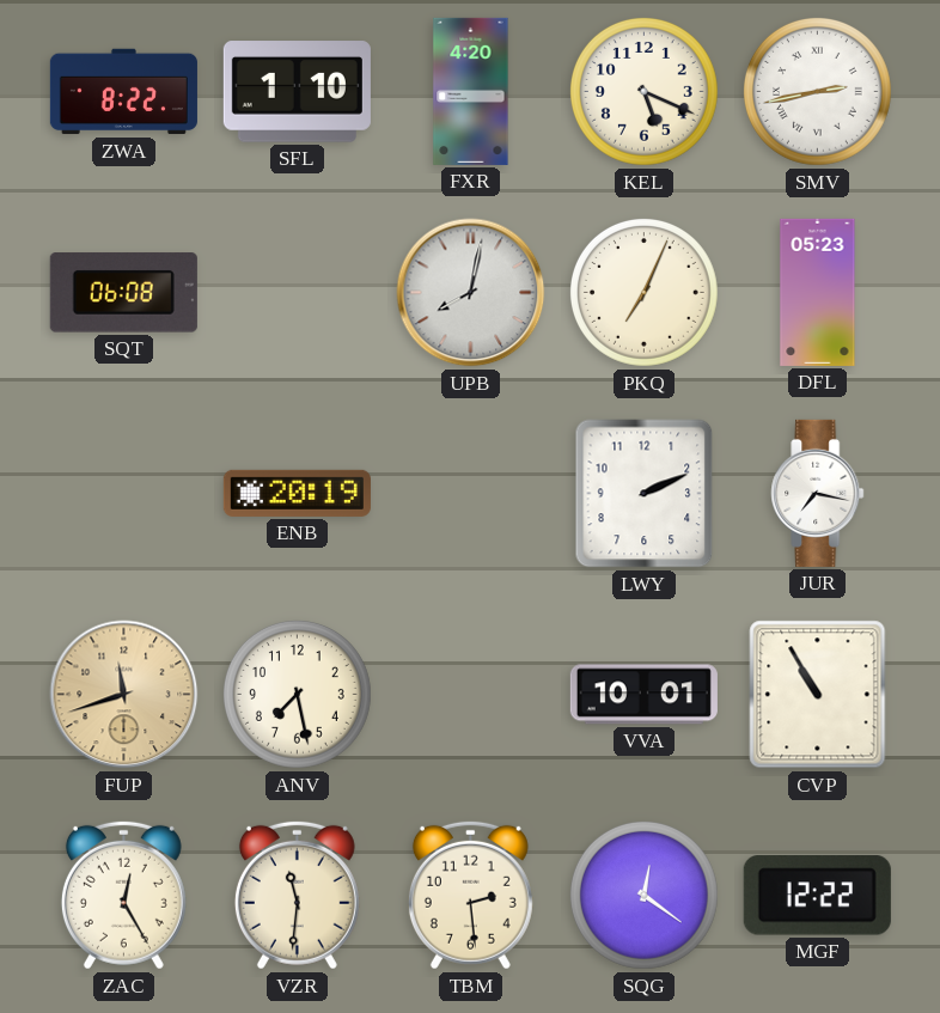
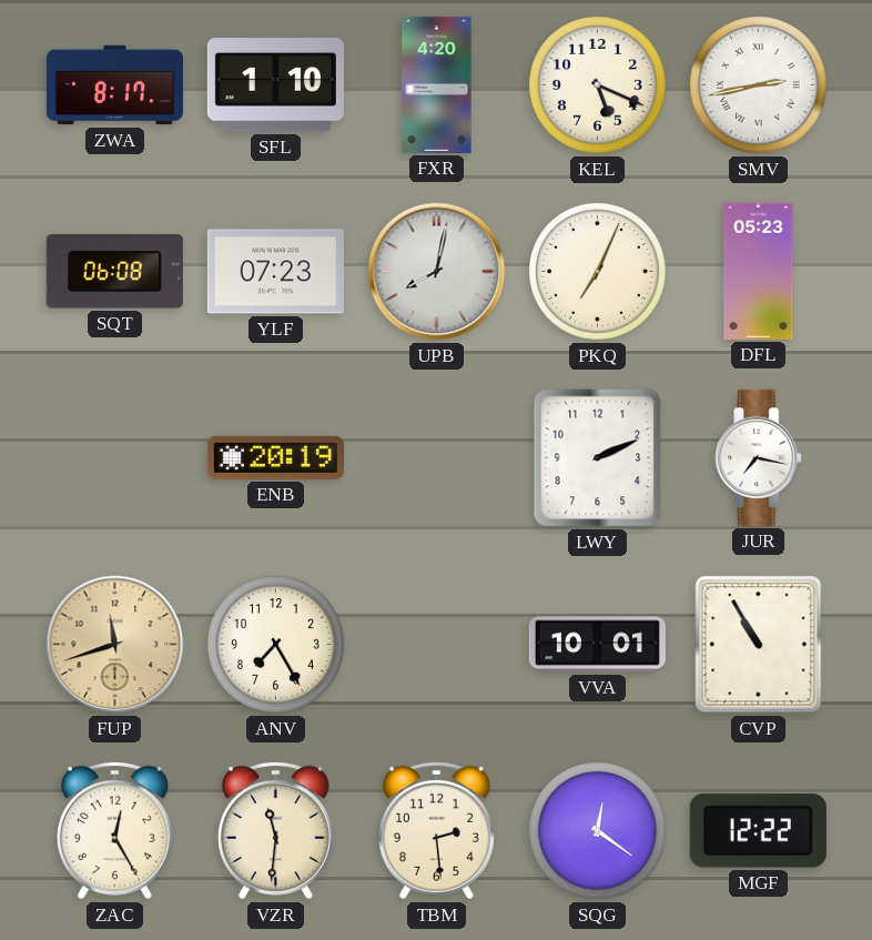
ZWA: 8:22 -> 8:17
YLF: none -> 07:23
ANV: 7:28 -> 7:25
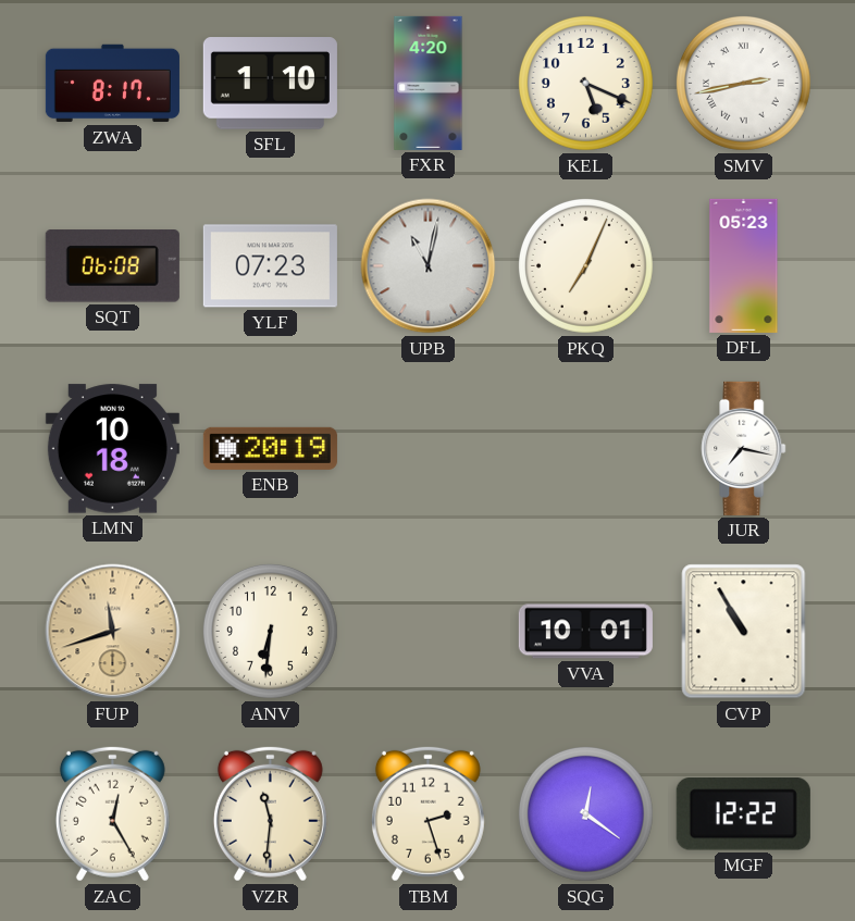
UPB: 8:02 -> 11:02
LMN: none -> 10:18
LWY: 2:11 -> none
ANV: 7:25 -> 6:31
TBM: 2:29 -> 2:27
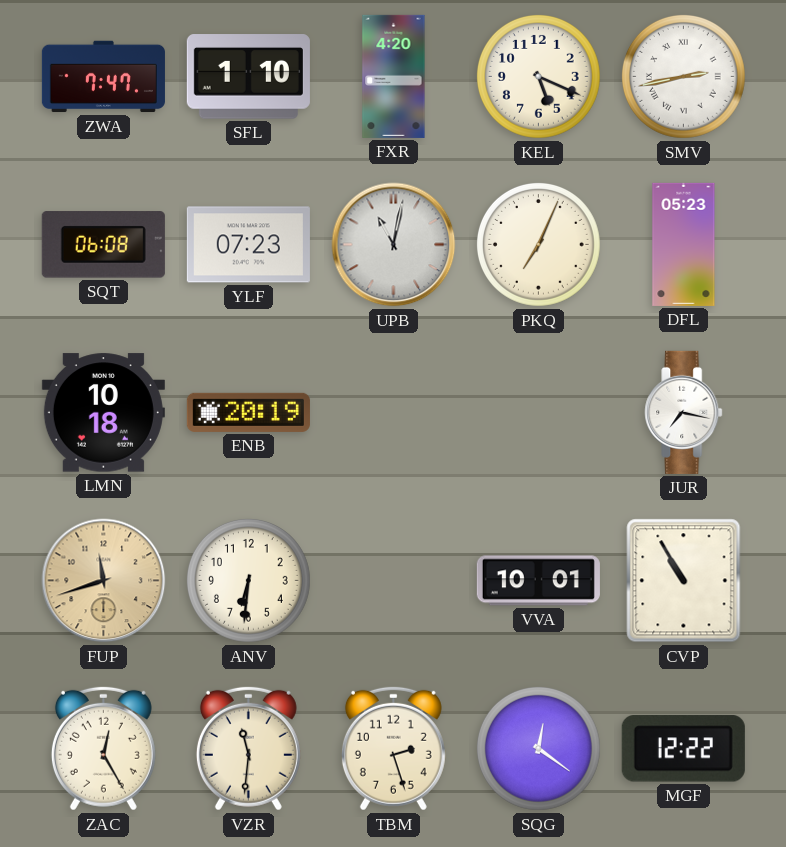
ZWA: 8:17 -> 7:47
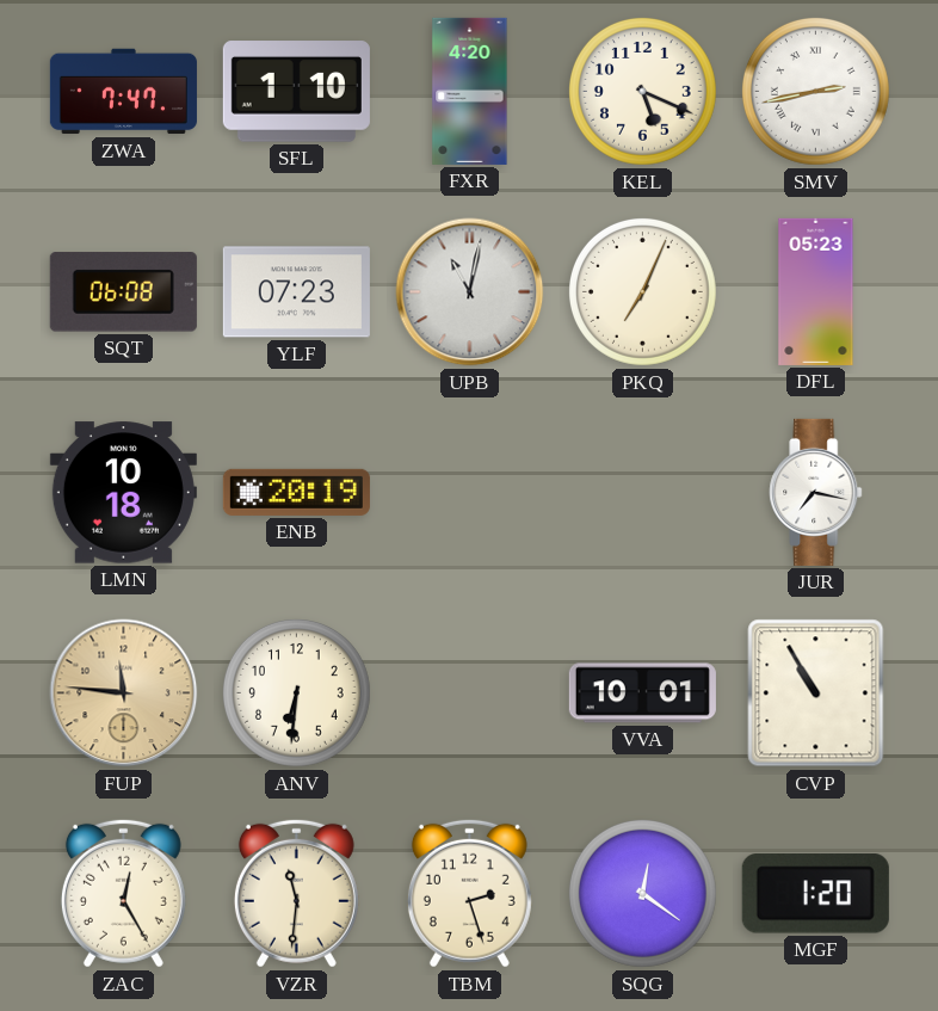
FUP: 11:42 -> 11:46
MGF: 12:22 -> 1:20
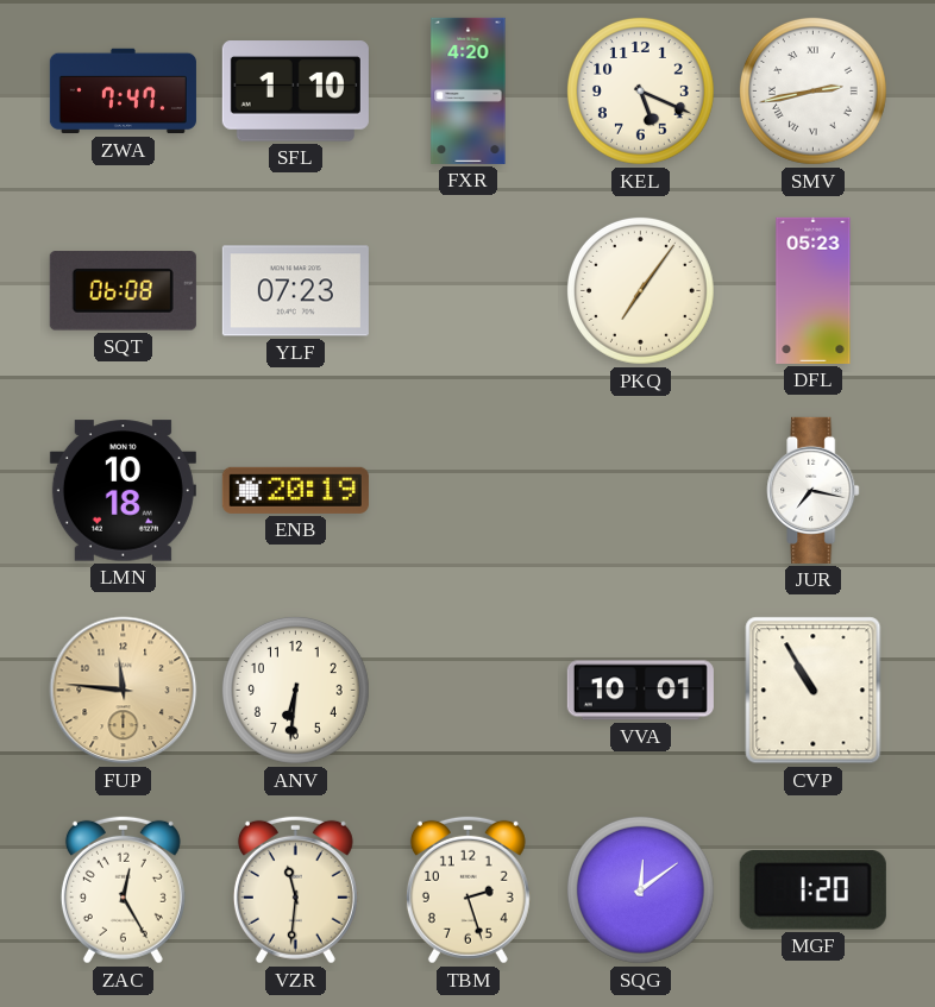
UPB: 11:02 -> none
PKQ: 7:04 -> 7:06
SQG: 12:21 -> 12:09
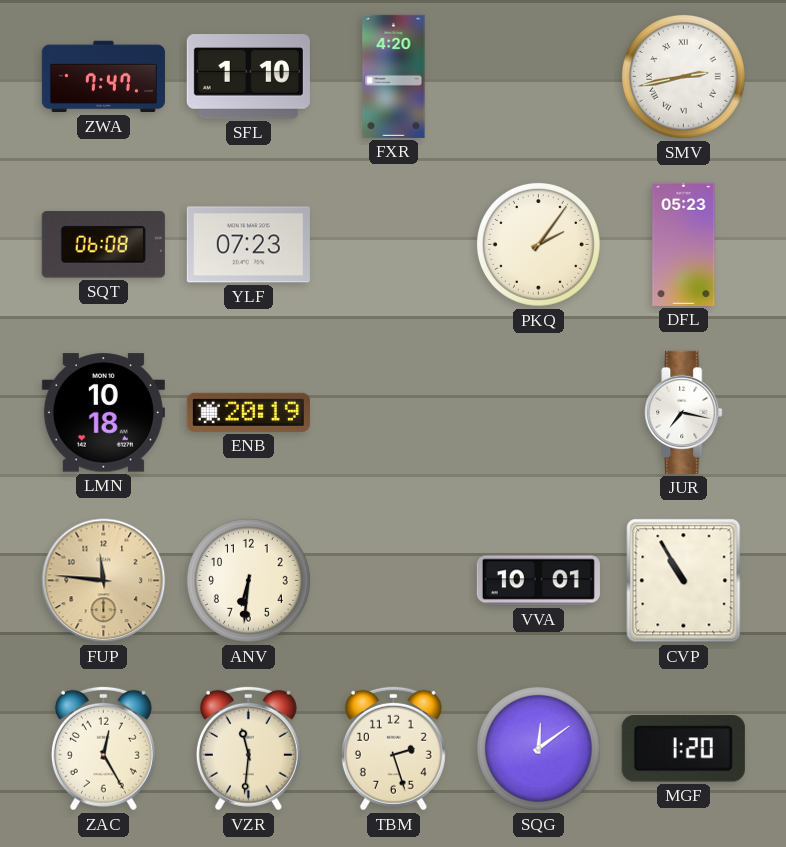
KEL: 5:19 -> none
PKQ: 7:06 -> 2:06
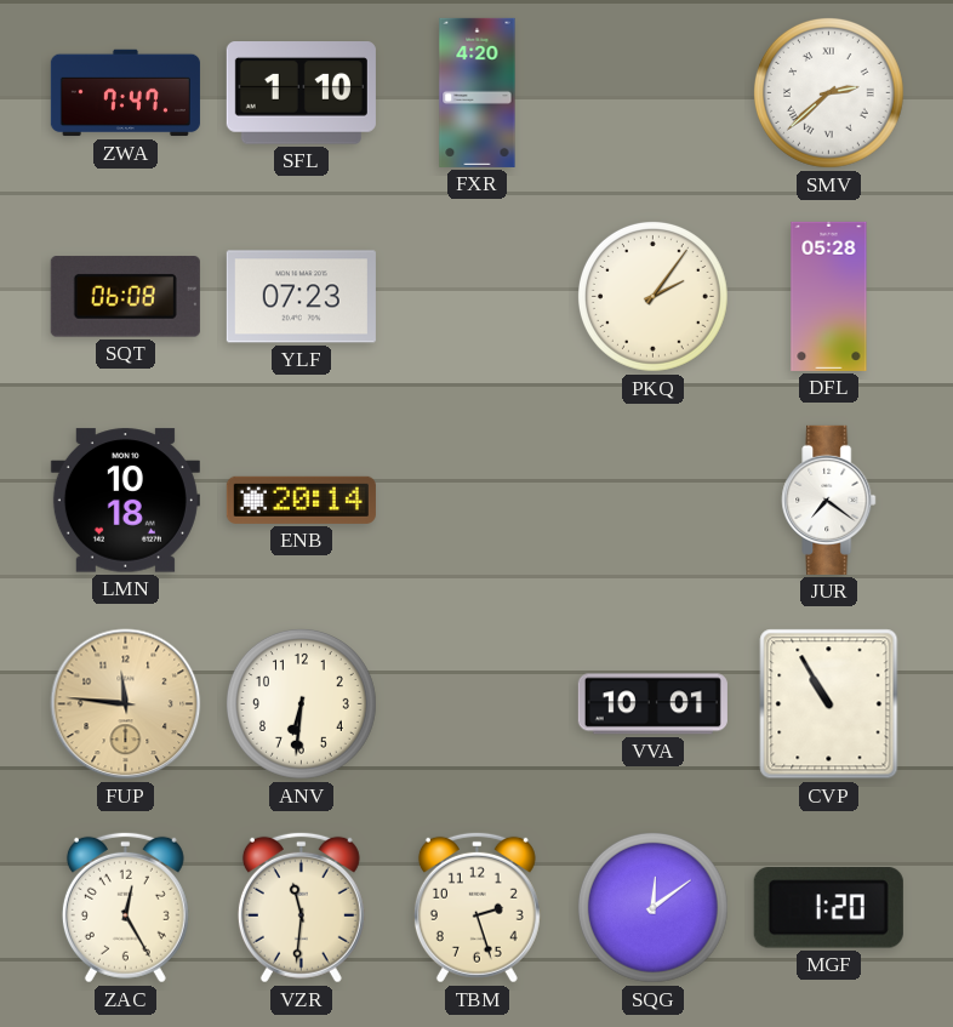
SMV: 2:43 -> 2:38
DFL: 05:23 -> 05:28
ENB: 20:19 -> 20:14
JUR: 7:17 -> 7:21
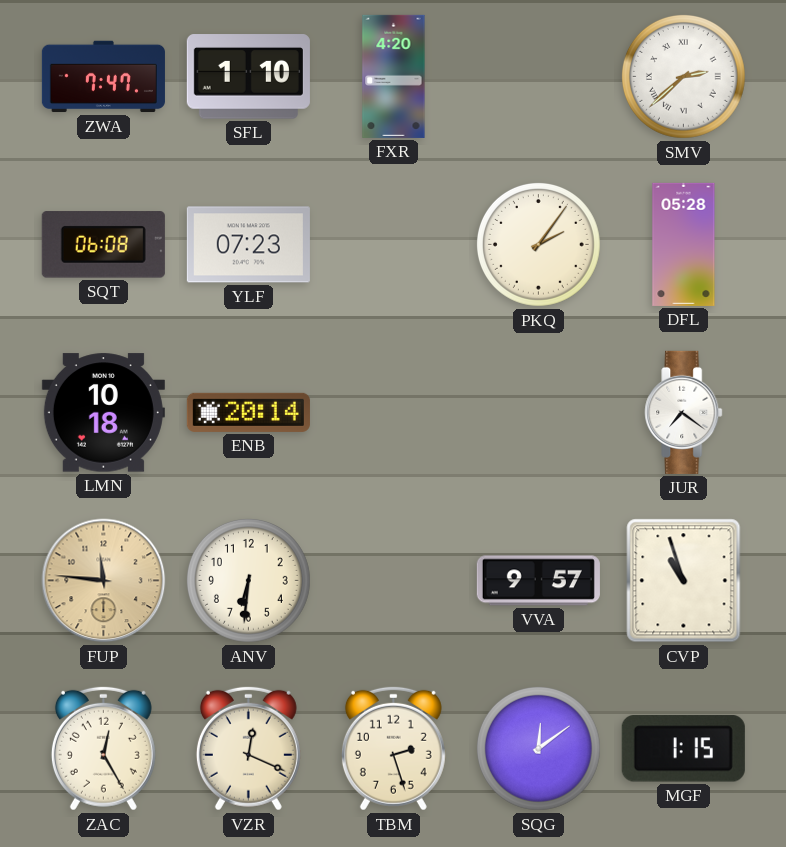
VVA: 10:01 -> 9:57
CVP: 10:55 -> 10:57
VZR: 11:31 -> 12:19
MGF: 1:20 -> 1:15
